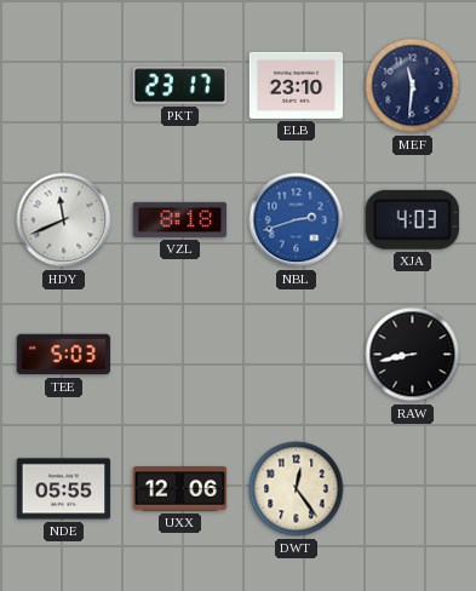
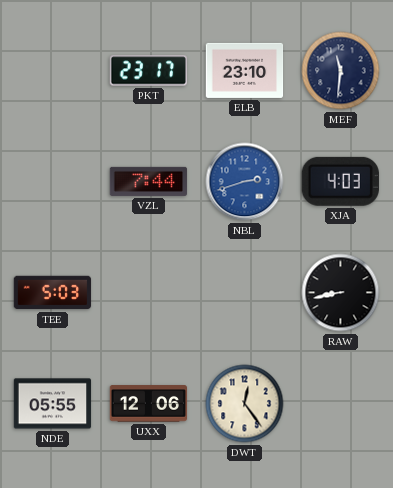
HDY: 11:41 -> none
VZL: 8:18 -> 7:44
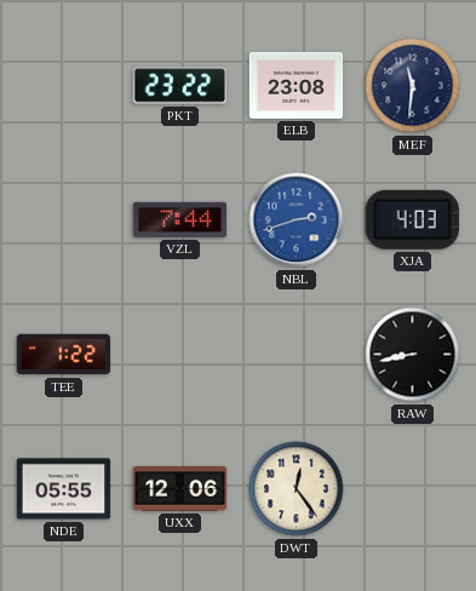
PKT: 23:17 -> 23:22
ELB: 23:10 -> 23:08
TEE: 5:03 -> 1:22
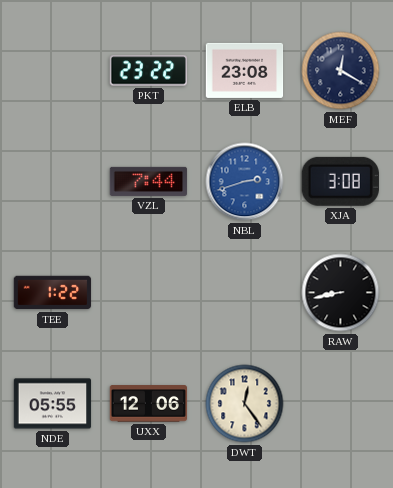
MEF: 11:31 -> 12:20
XJA: 4:03 -> 3:08
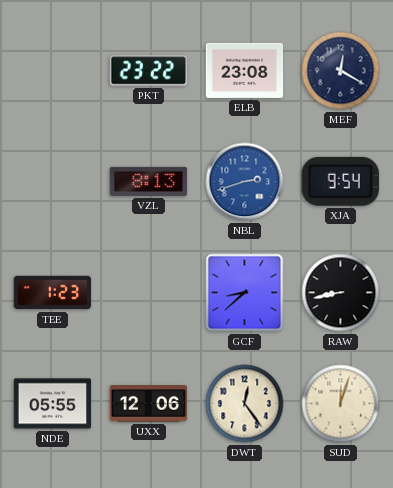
VZL: 7:44 -> 8:13
XJA: 3:08 -> 9:54
TEE: 1:22 -> 1:23
GCF: none -> 8:38
SUD: none -> 12:03
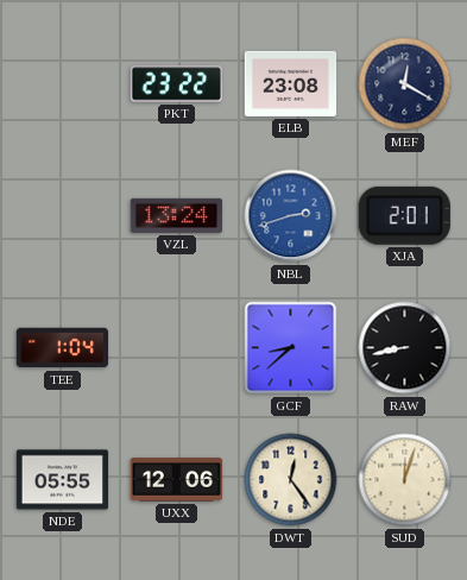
VZL: 8:13 -> 13:24
XJA: 9:54 -> 2:01
TEE: 1:23 -> 1:04
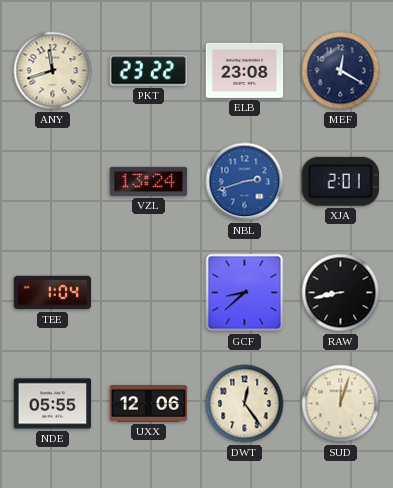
ANY: none -> 11:42
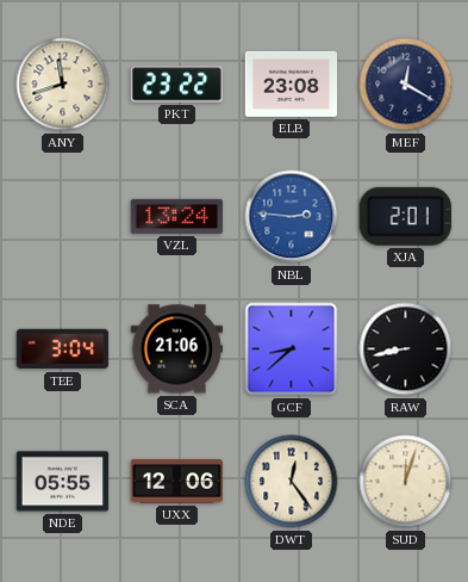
NBL: 2:42 -> 2:46
TEE: 1:04 -> 3:04
SCA: none -> 21:06
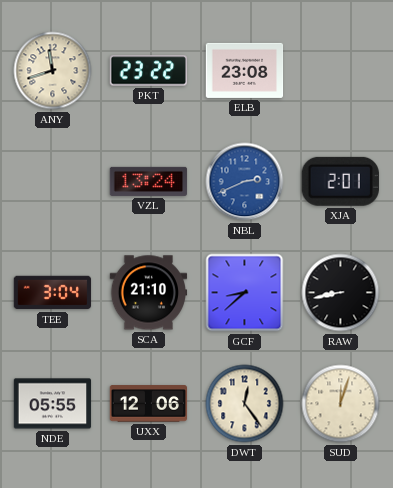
MEF: 12:20 -> none
NBL: 2:46 -> 2:41
SCA: 21:06 -> 21:10
